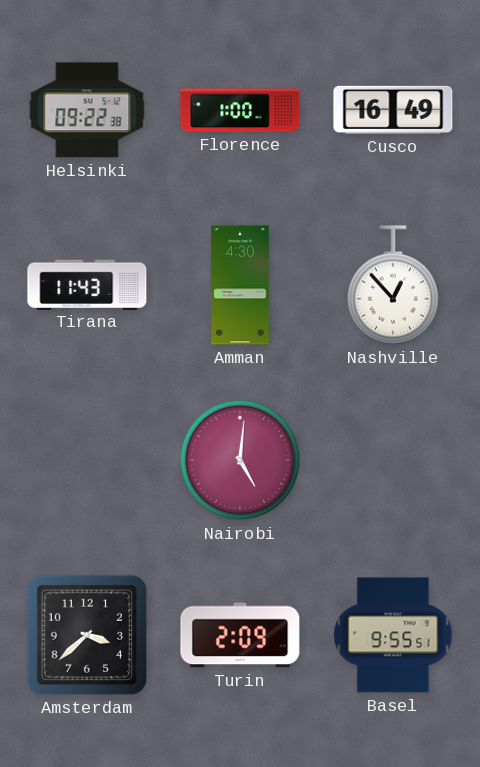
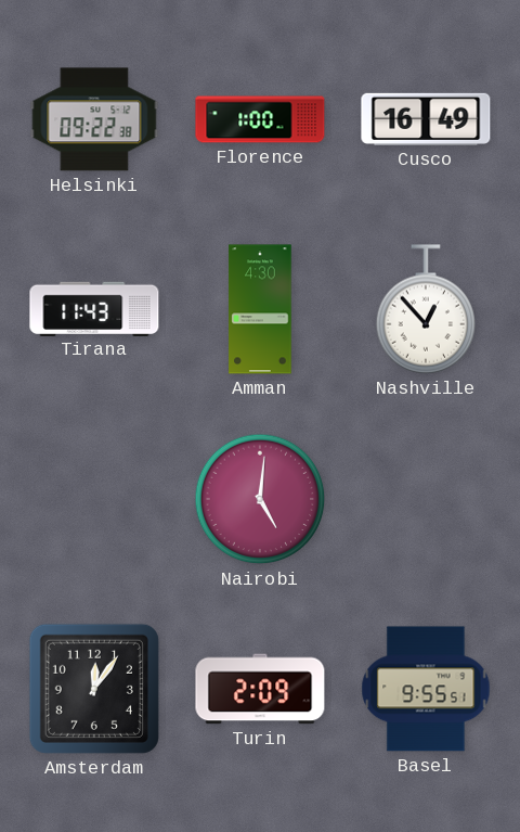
Amsterdam: 3:38 -> 12:06
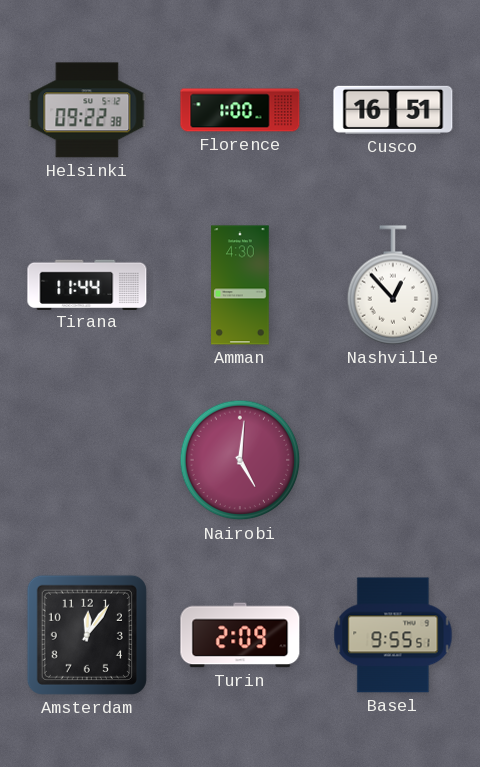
Cusco: 16:49 -> 16:51
Tirana: 11:43 -> 11:44
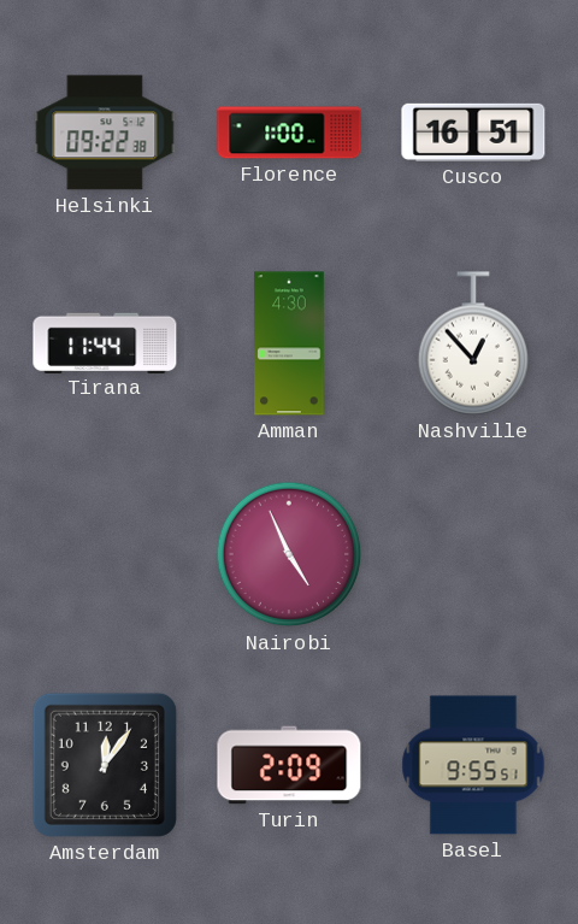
Nairobi: 5:01 -> 4:56
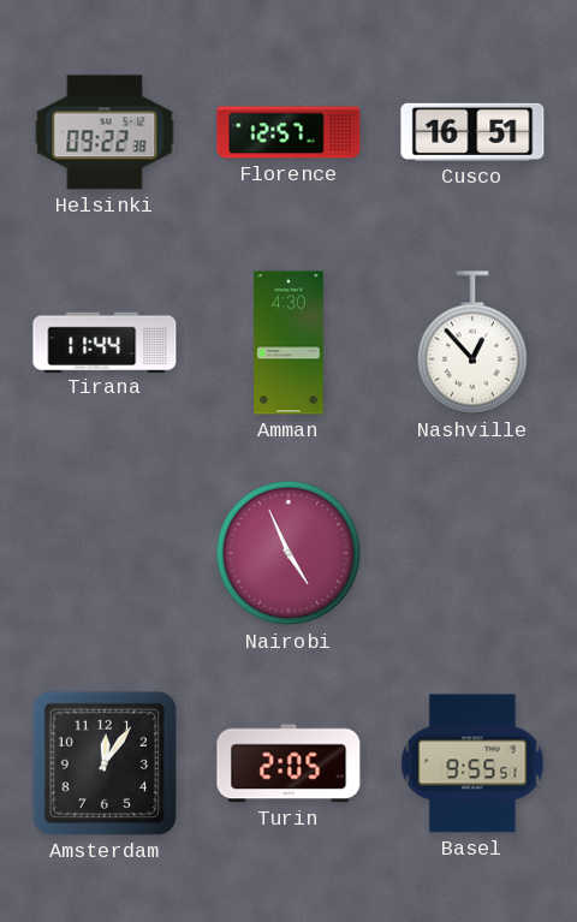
Florence: 1:00 -> 12:57
Turin: 2:09 -> 2:05
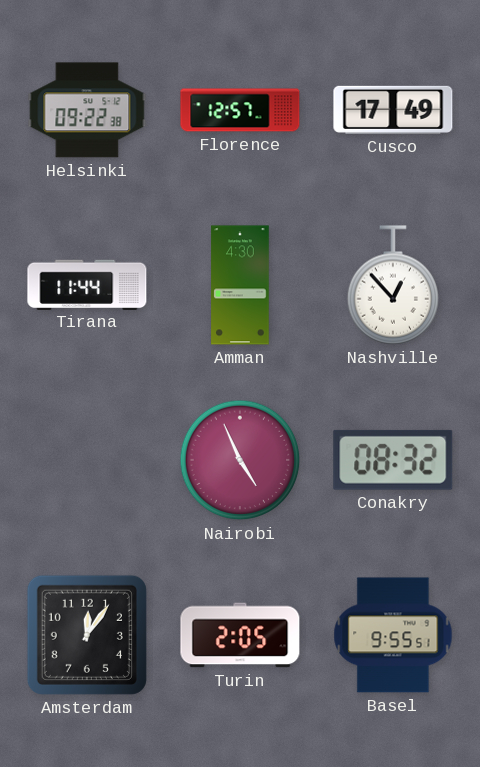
Cusco: 16:51 -> 17:49
Conakry: none -> 08:32
